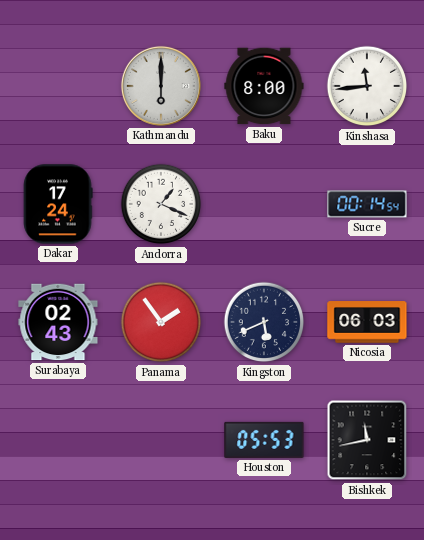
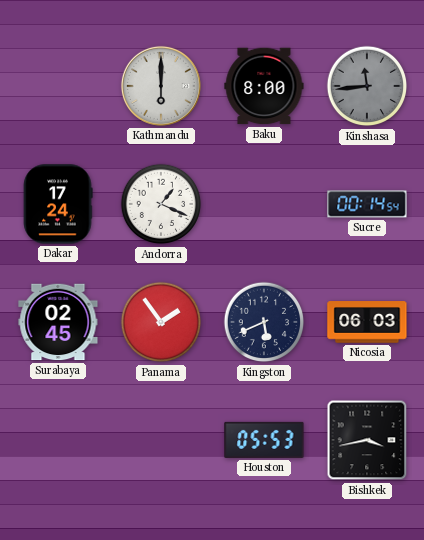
Kinshasa dial: white -> grey
Surabaya: 02:43 -> 02:45
Bishkek: 11:43 -> 3:43
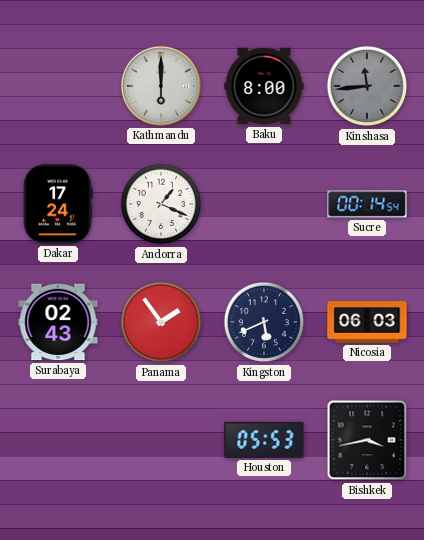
Surabaya: 02:45 -> 02:43
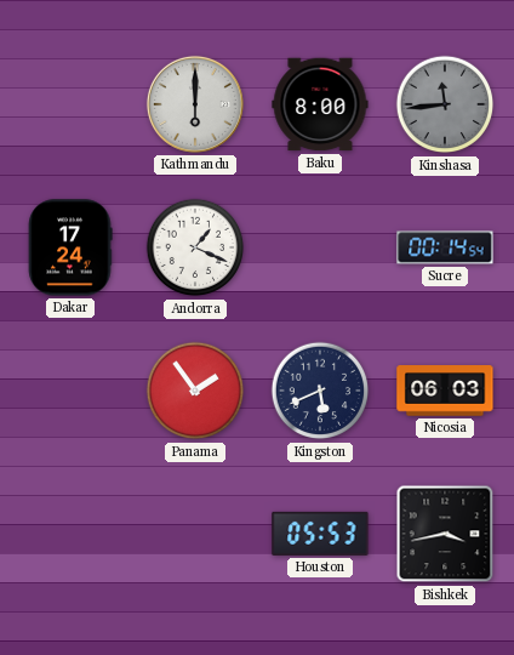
Surabaya: 02:43 -> none
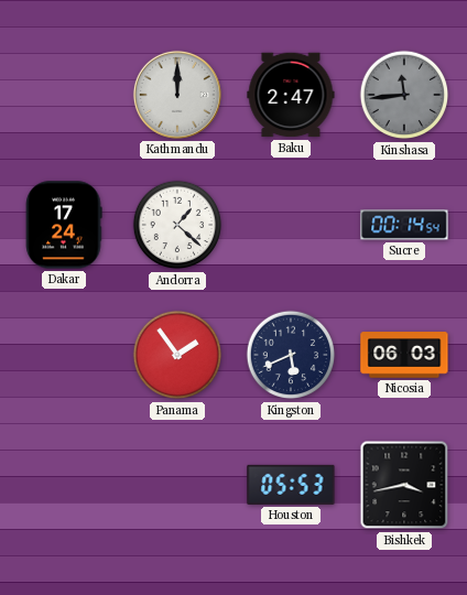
Kathmandu: 6:00 -> 12:00
Baku: 8:00 -> 2:47
Andorra: 1:19 -> 1:22
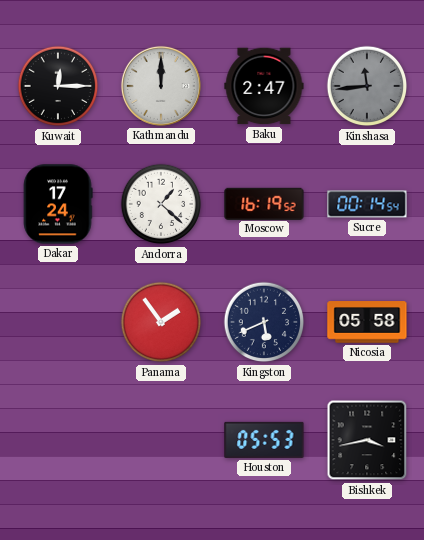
Kuwait: none -> 12:15
Moscow: none -> 16:19
Nicosia: 06:03 -> 05:58
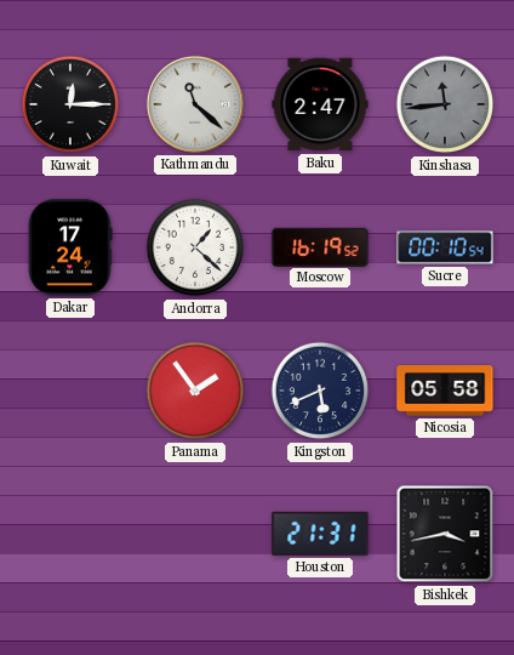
Kathmandu: 12:00 -> 11:22
Sucre: 00:14 -> 00:10
Houston: 05:53 -> 21:31
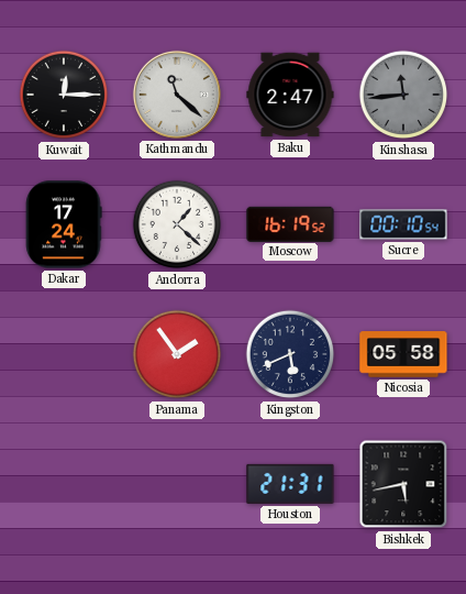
Bishkek: 3:43 -> 5:43
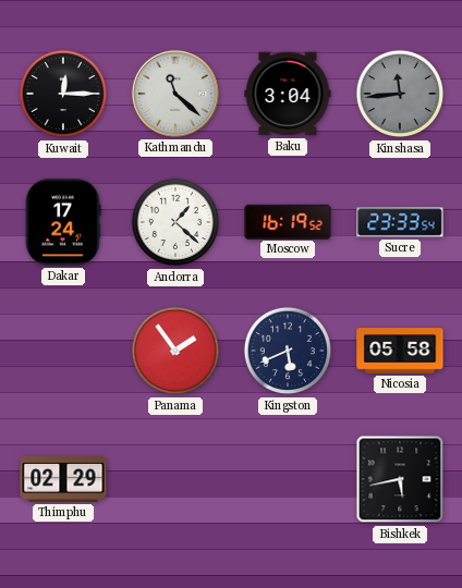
Baku: 2:47 -> 3:04
Sucre: 00:10 -> 23:33
Thimphu: none -> 02:29
Houston: 21:31 -> none
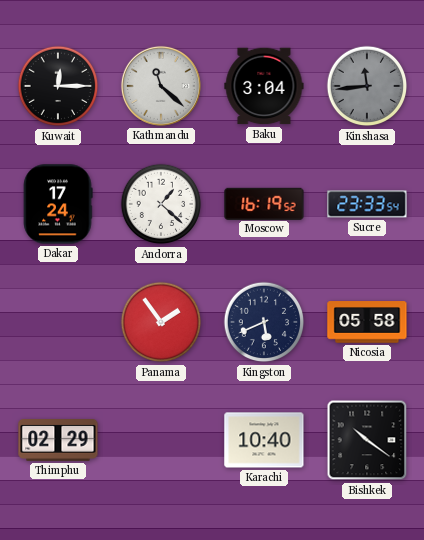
Karachi: none -> 10:40
Bishkek: 5:43 -> 10:21
